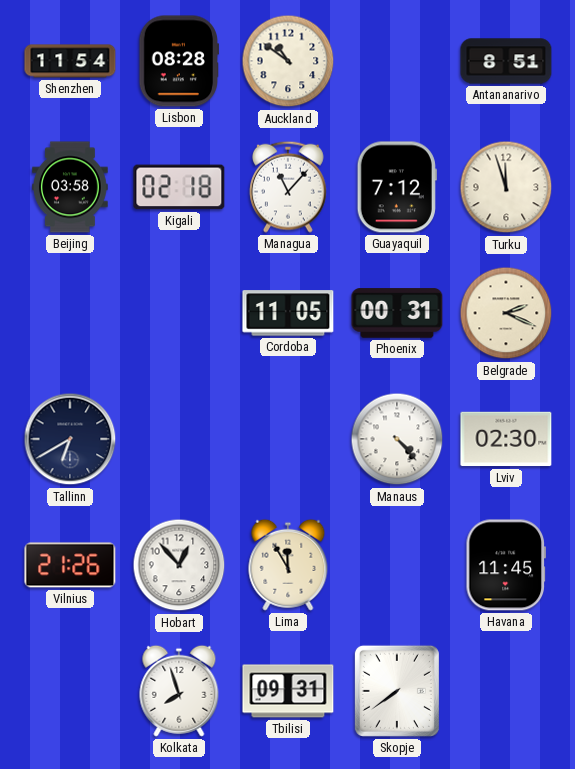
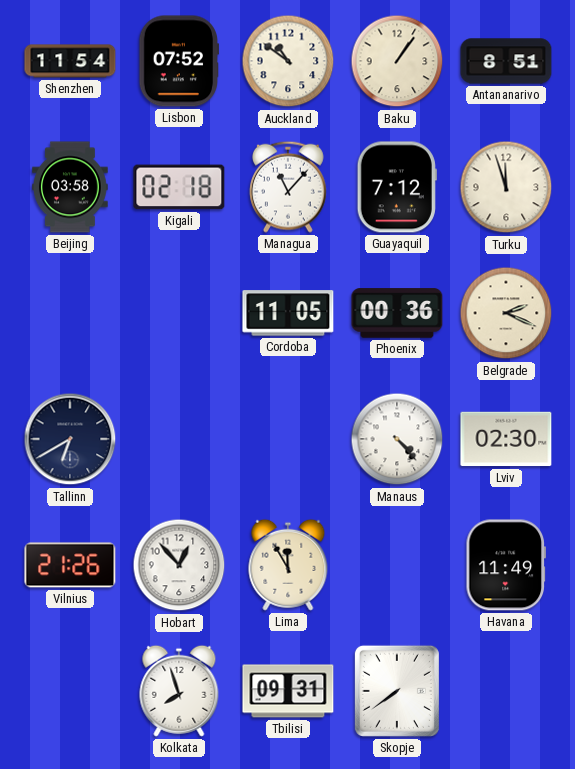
Lisbon: 08:28 -> 07:52
Baku: none -> 1:06
Phoenix: 00:31 -> 00:36
Havana: 11:45 -> 11:49
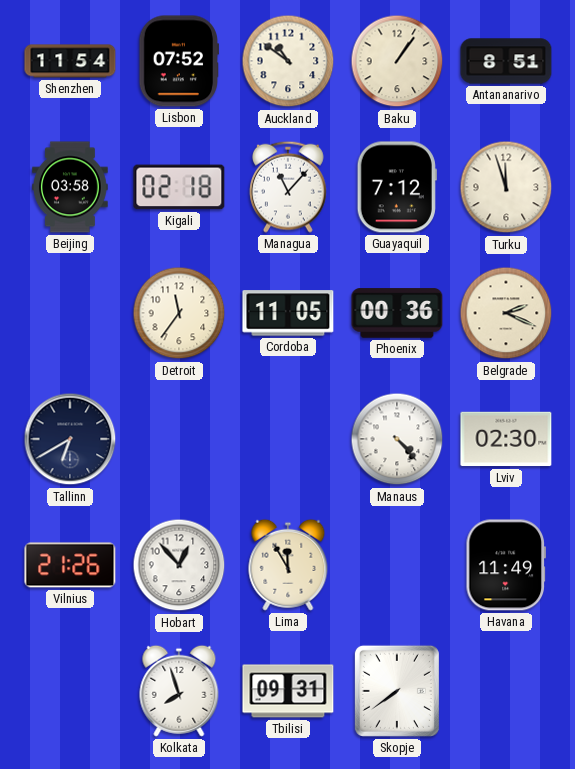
Detroit: none -> 11:36
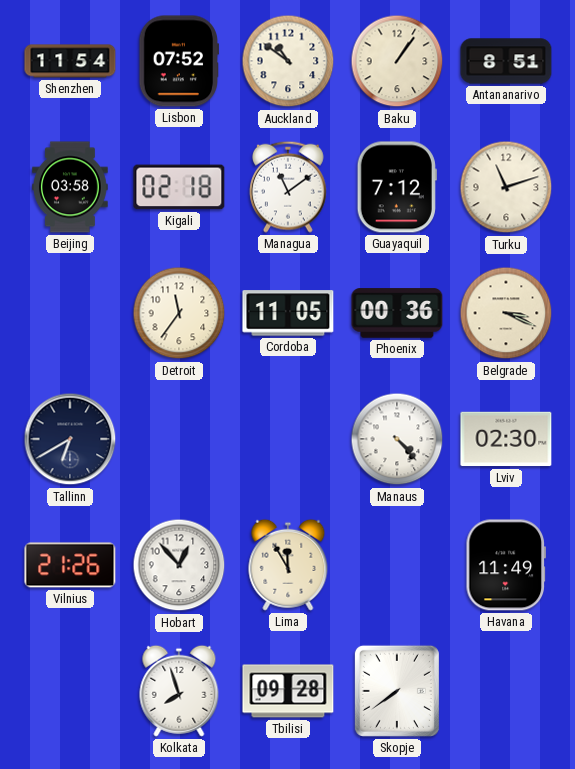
Managua: 11:07 -> 11:09
Turku: 11:57 -> 11:12
Belgrade: 2:19 -> 3:19
Tbilisi: 09:31 -> 09:28
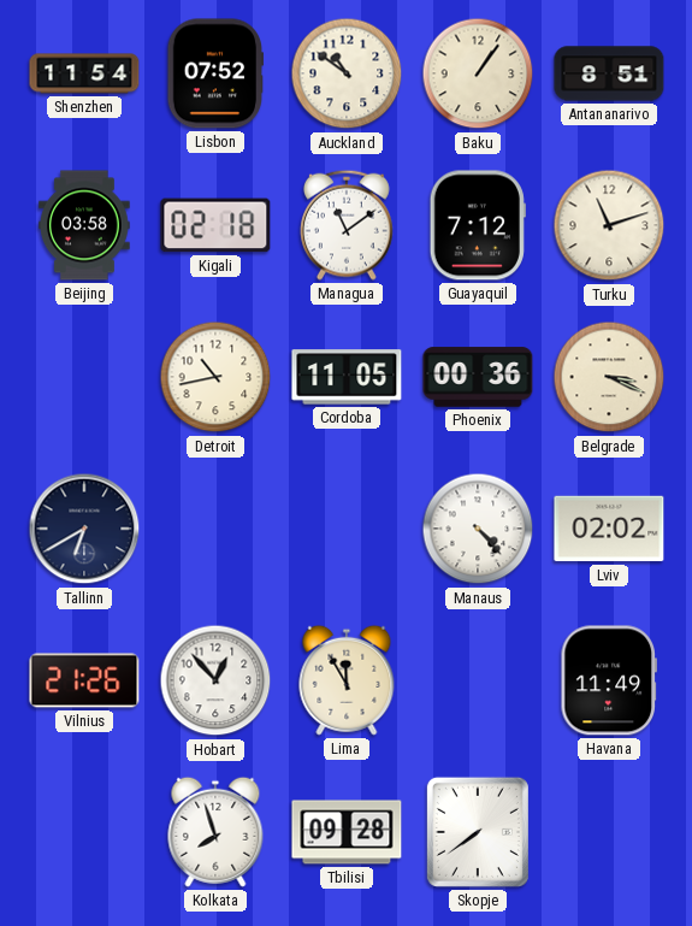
Detroit: 11:36 -> 10:43
Lviv: 02:30 -> 02:02
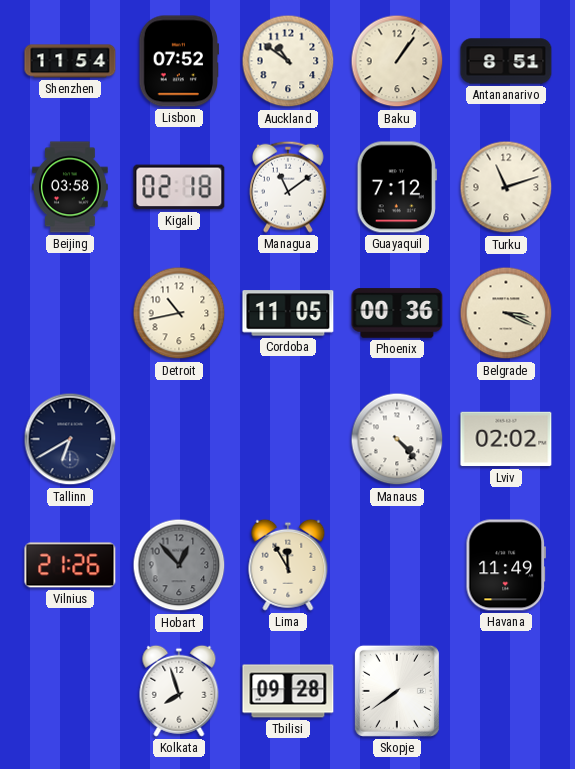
Hobart dial: white -> grey
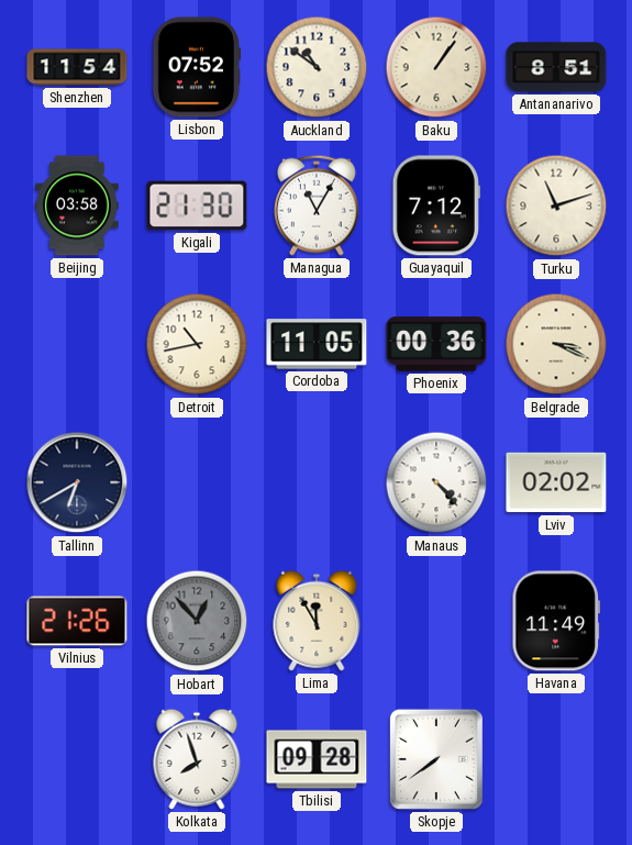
Kigali: 02:18 -> 21:30
Managua: 11:09 -> 11:05
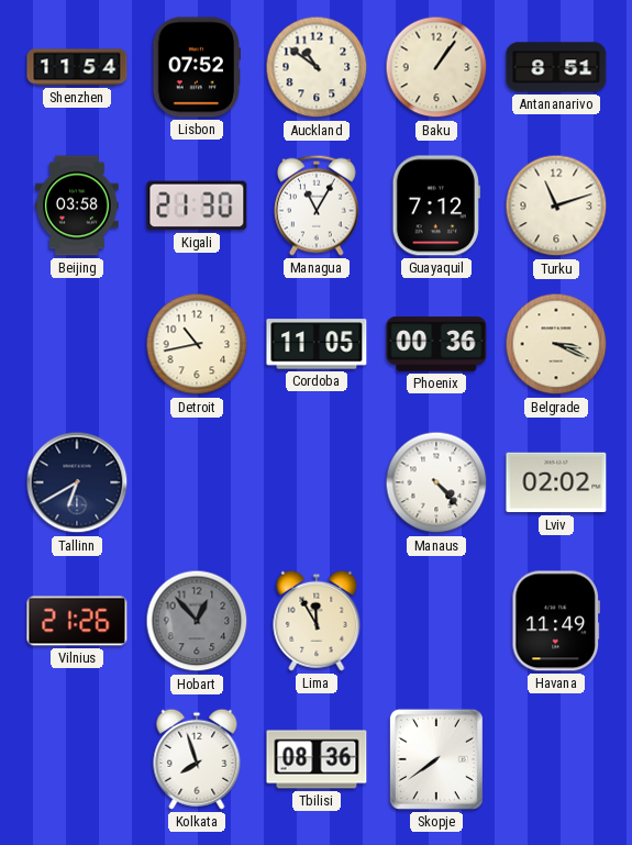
Tbilisi: 09:28 -> 08:36
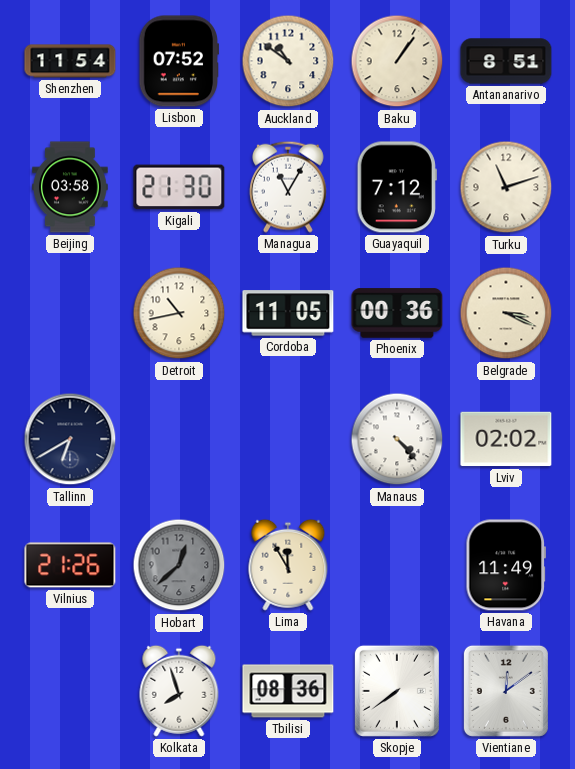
Hobart: 12:53 -> 12:38
Vientiane: none -> 12:09
